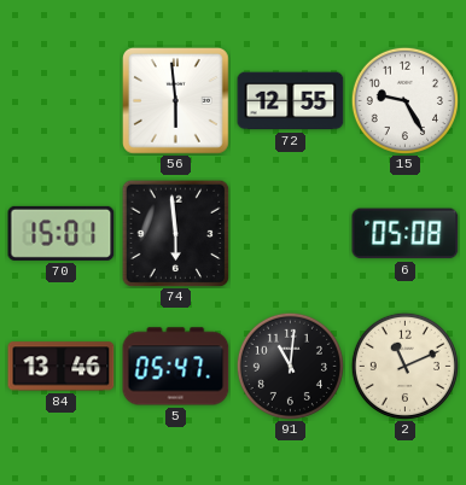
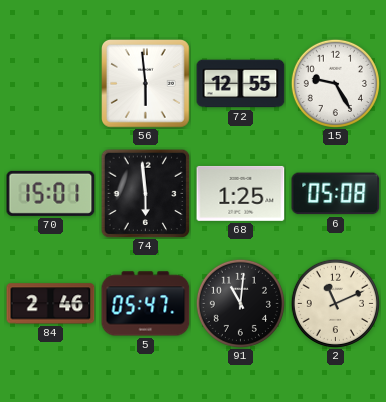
68: none -> 1:25
84: 13:46 -> 2:46
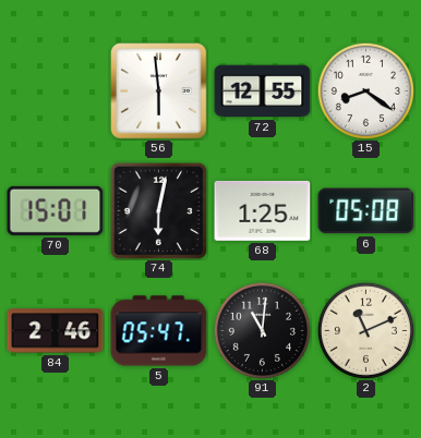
15: 9:25 -> 8:21
74: 5:59 -> 6:02
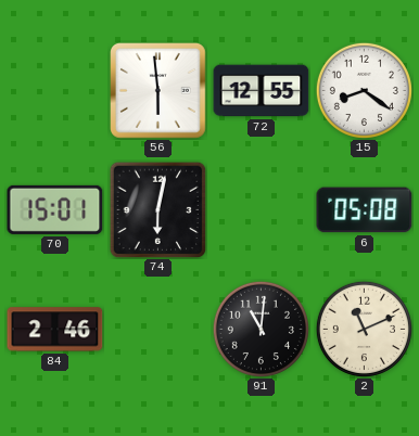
68: 1:25 -> none
5: 05:47 -> none
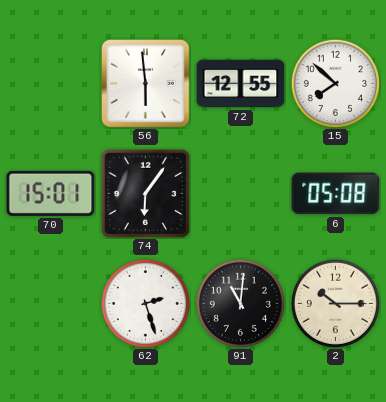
15: 8:21 -> 7:52
74: 6:02 -> 6:06
84: 2:46 -> none
62: none -> 2:27
2: 11:11 -> 10:15
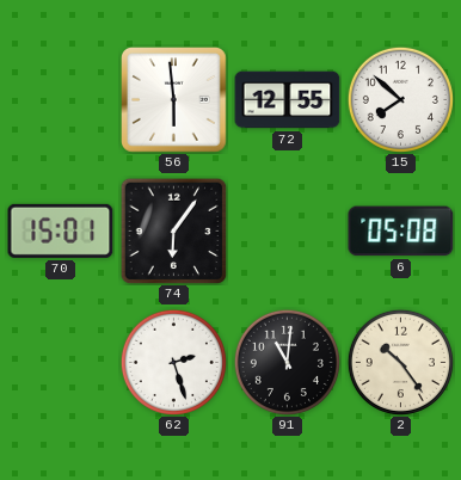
2: 10:15 -> 10:24
